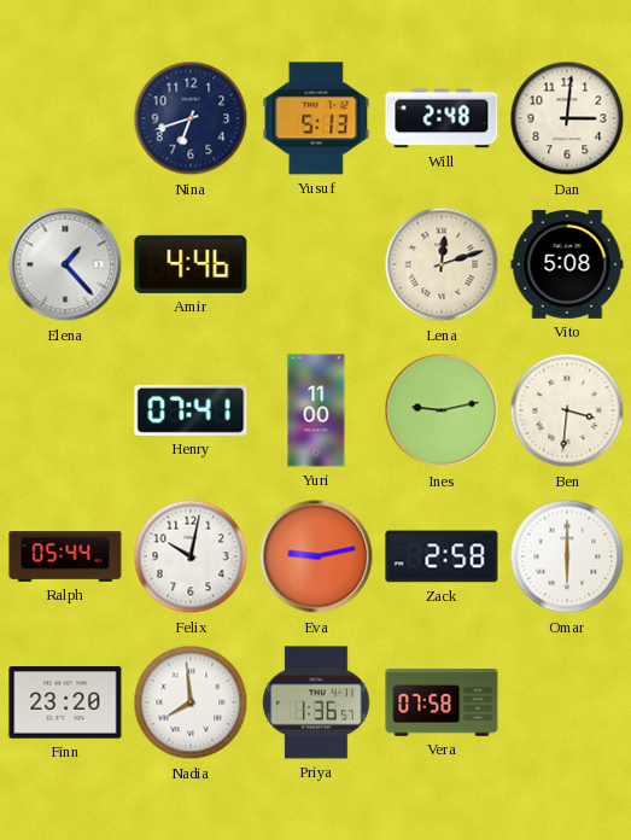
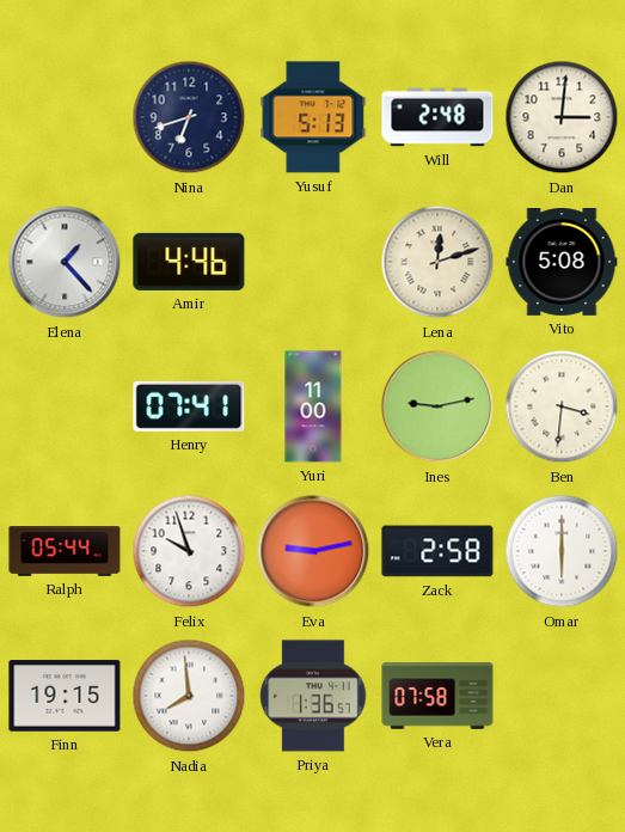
Felix: 10:02 -> 9:57
Finn: 23:20 -> 19:15
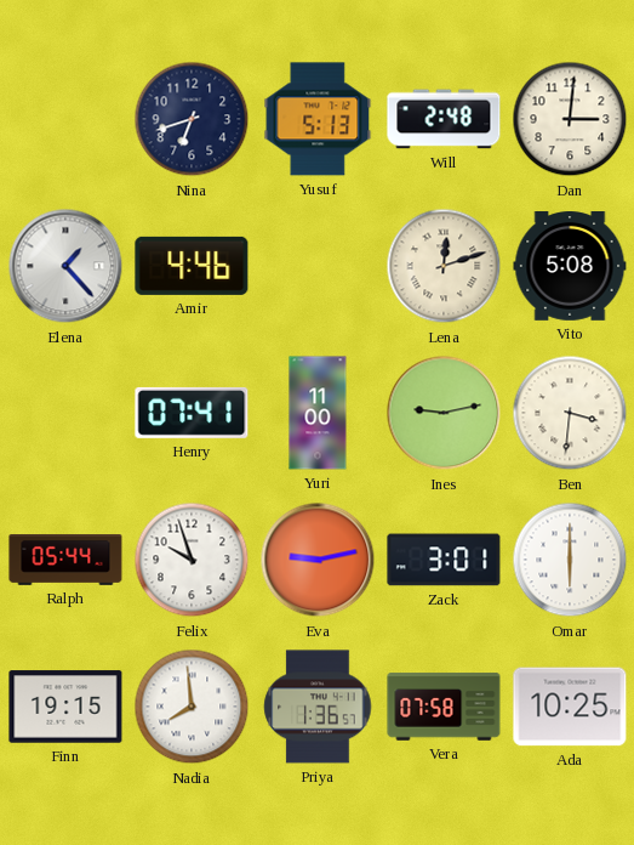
Zack: 2:58 -> 3:01
Ada: none -> 10:25
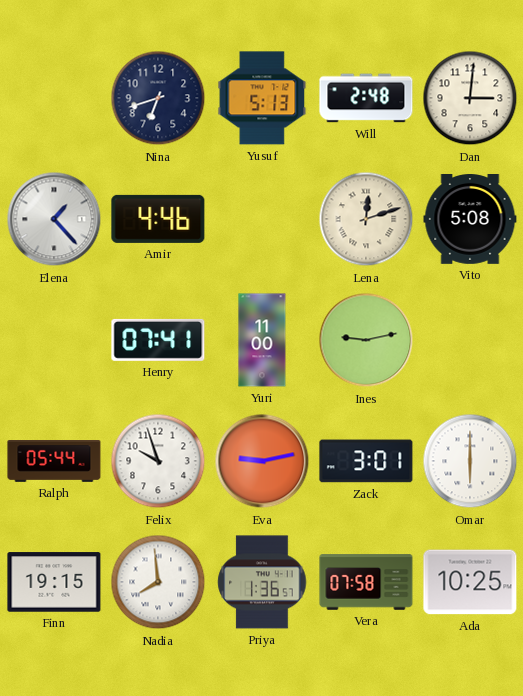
Ben: 3:31 -> none
